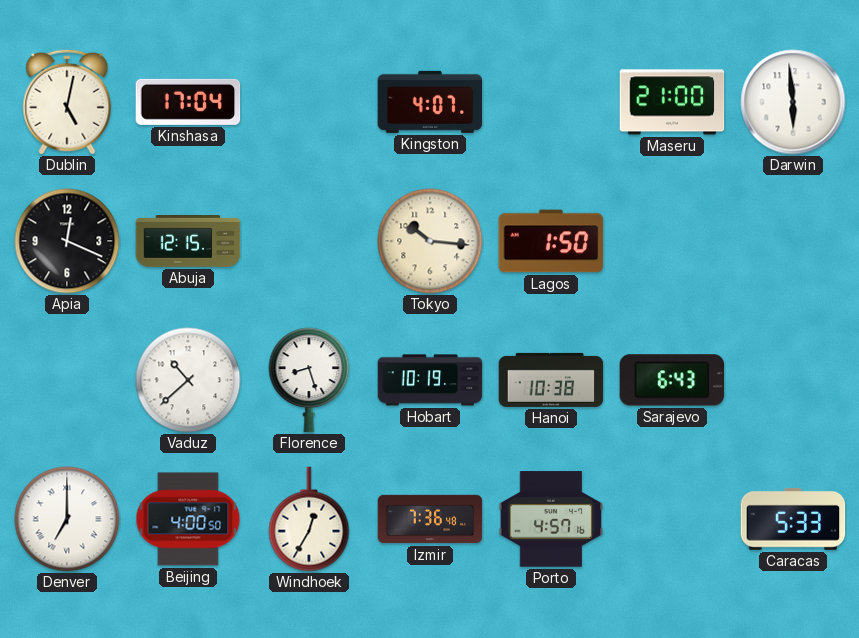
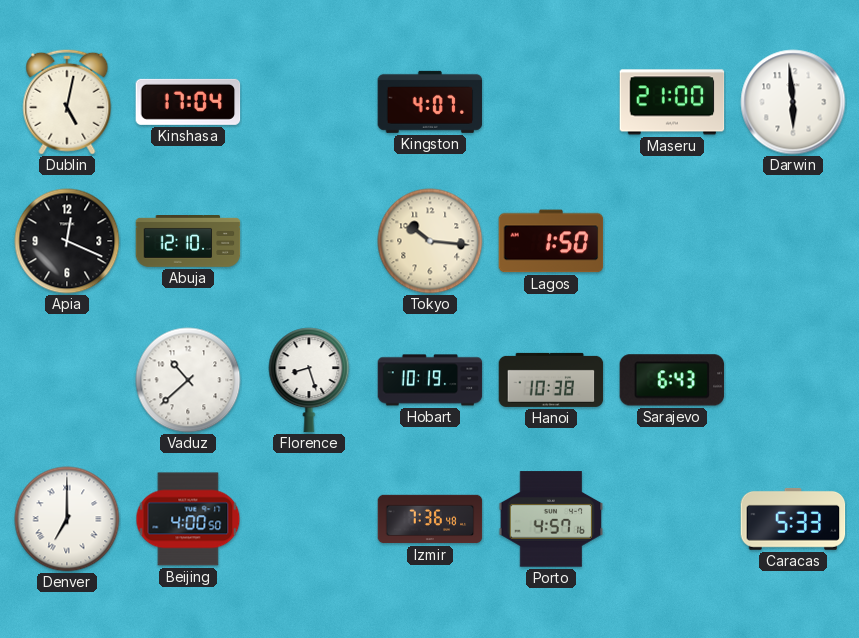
Abuja: 12:15 -> 12:10
Windhoek: 12:35 -> none
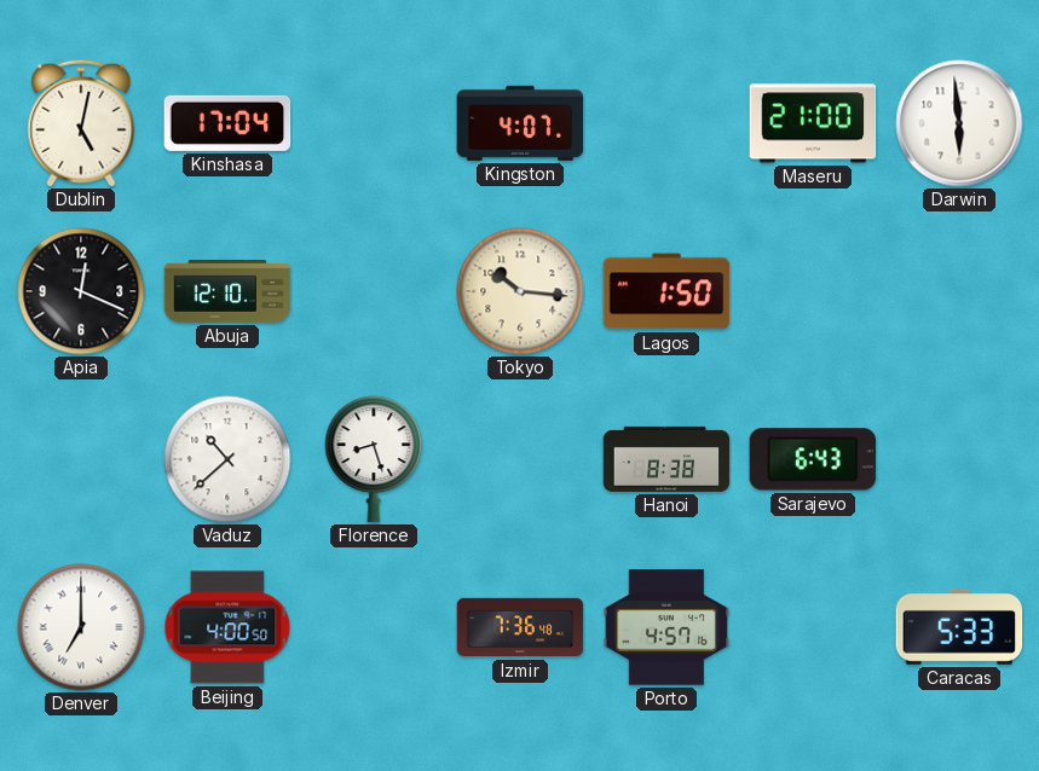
Hobart: 10:19 -> none
Hanoi: 10:38 -> 8:38
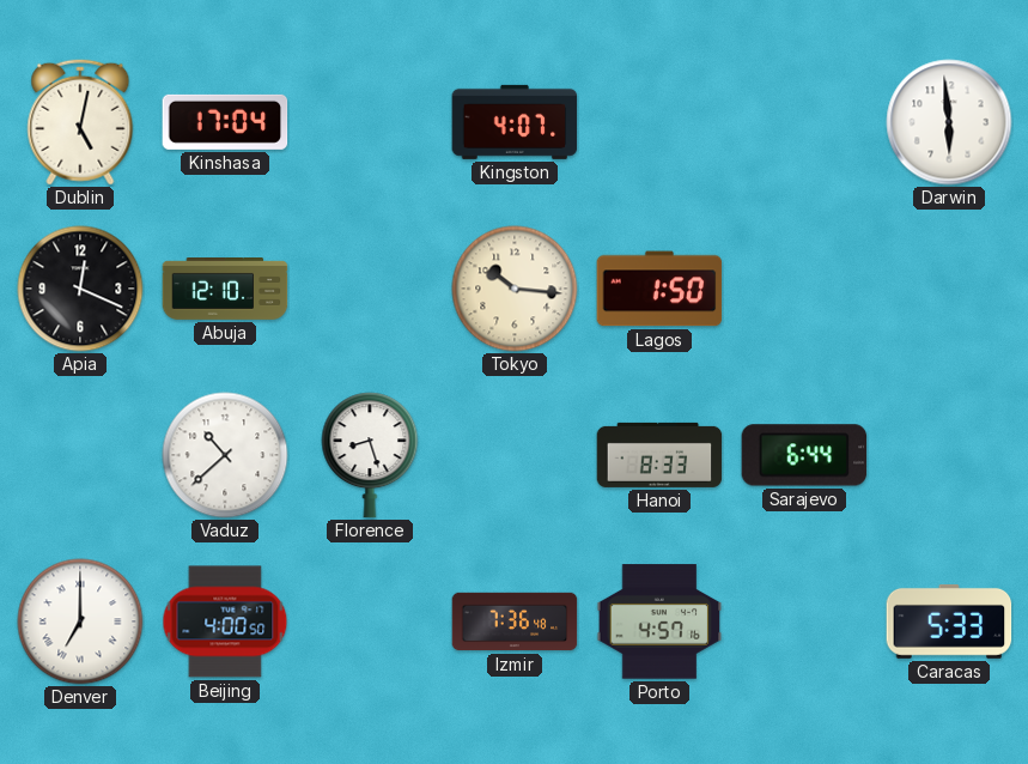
Maseru: 21:00 -> none
Hanoi: 8:38 -> 8:33
Sarajevo: 6:43 -> 6:44
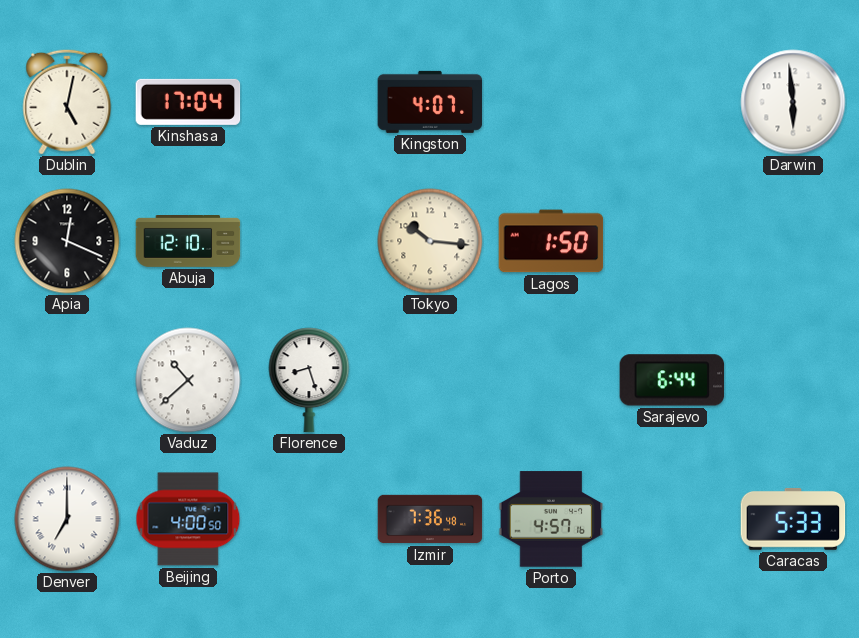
Hanoi: 8:33 -> none
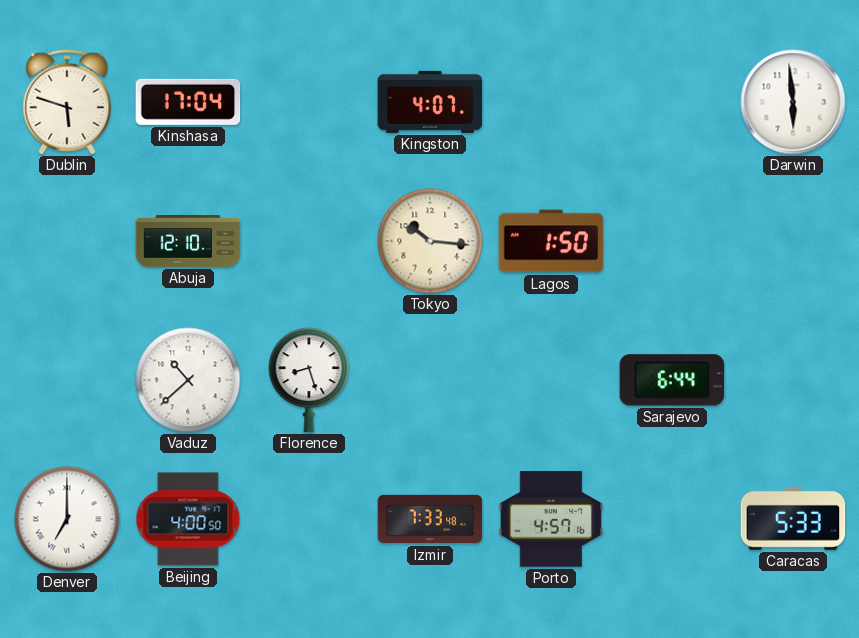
Dublin: 5:02 -> 5:48
Apia: 12:19 -> none
Izmir: 7:36 -> 7:33
